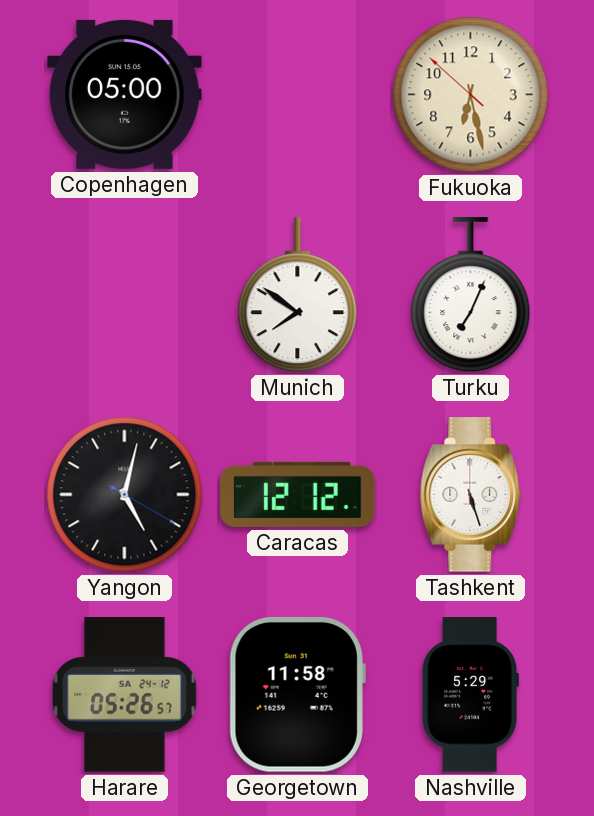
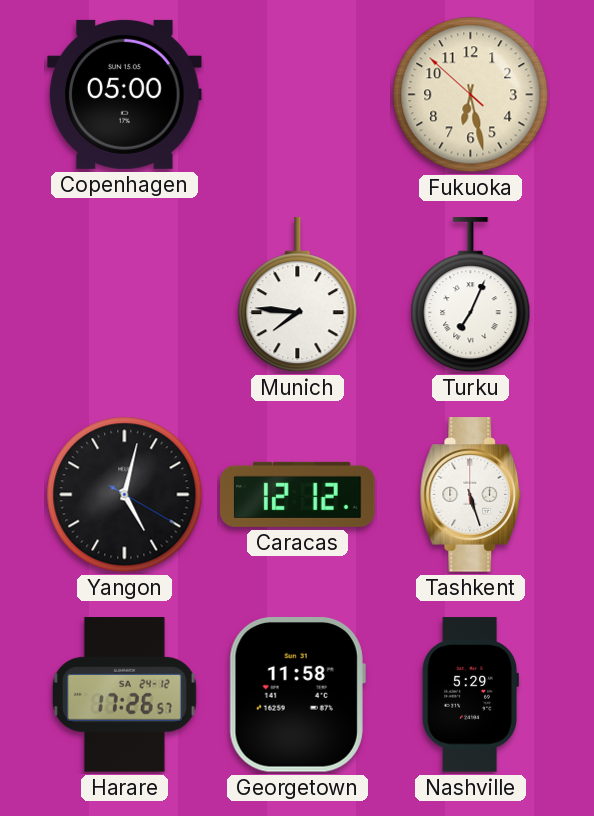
Munich: 7:51 -> 7:46
Harare: 05:26 -> 17:26
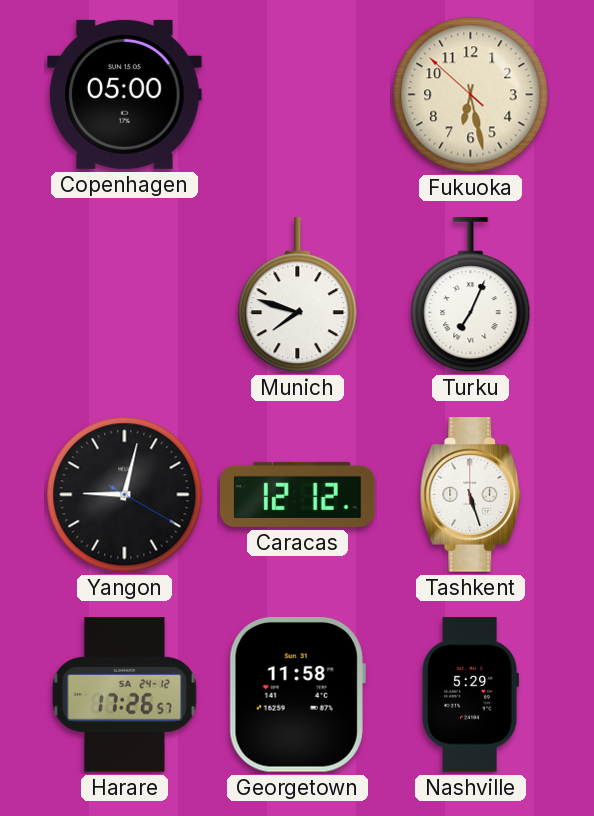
Munich: 7:46 -> 7:48
Yangon: 5:02 -> 9:02
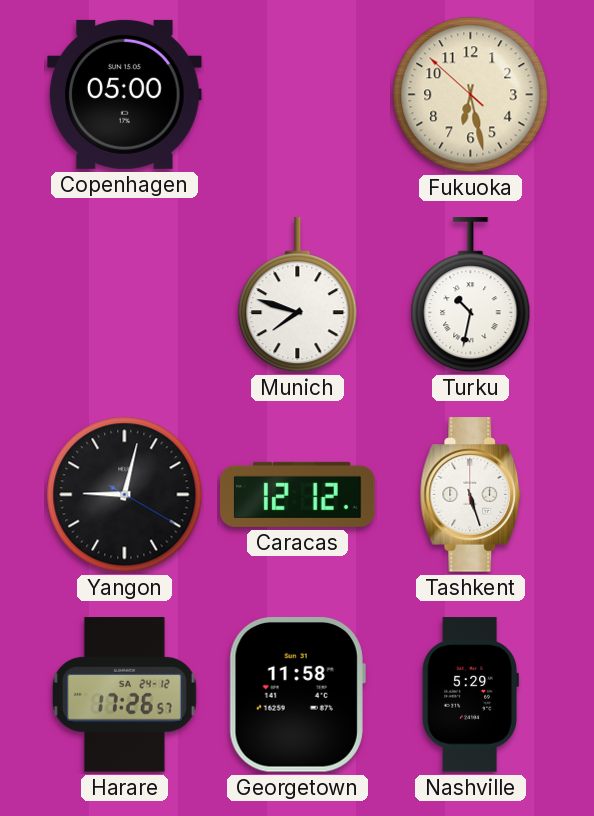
Turku: 7:04 -> 10:32
